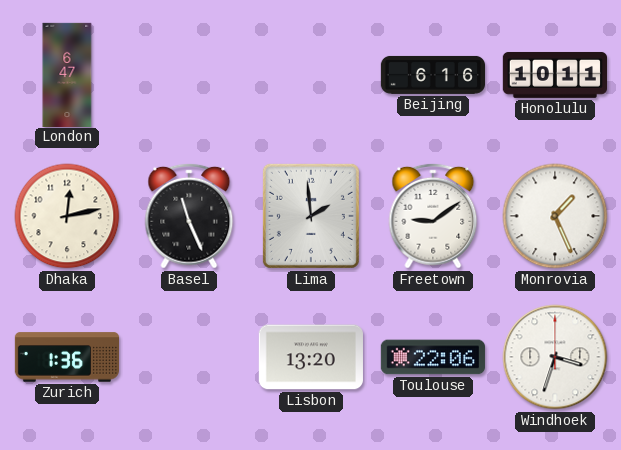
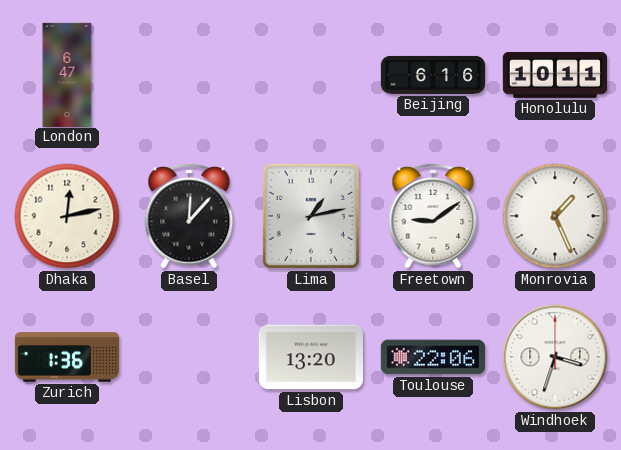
Basel: 11:26 -> 12:07
Lima: 1:59 -> 1:13
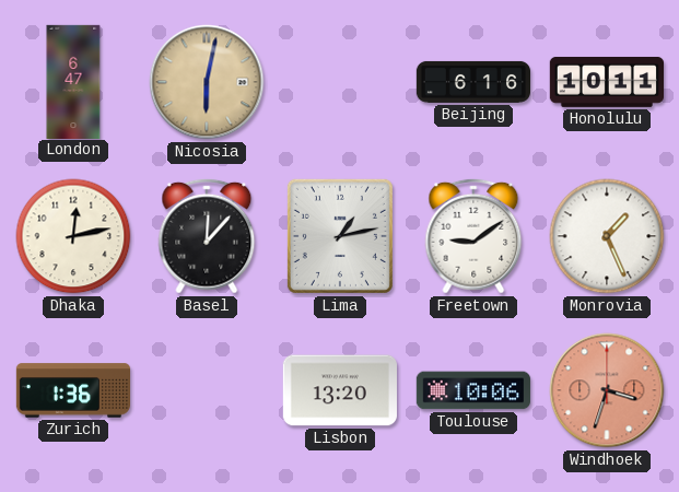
Nicosia: none -> 6:02
Toulouse: 22:06 -> 10:06
Windhoek dial: white -> salmon
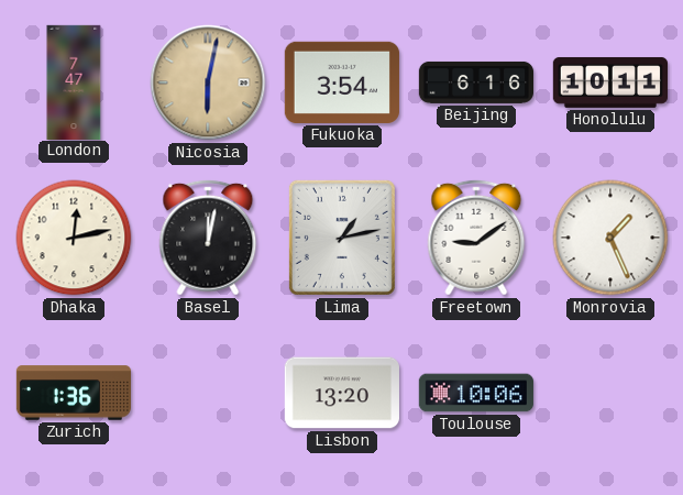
London: 6:47 -> 7:47
Fukuoka: none -> 3:54
Basel: 12:07 -> 12:02
Windhoek: 3:33 -> none
